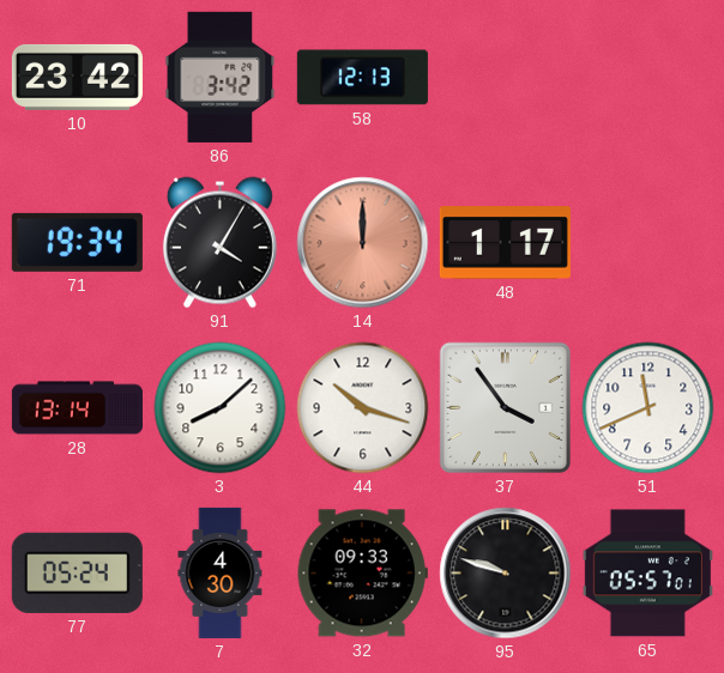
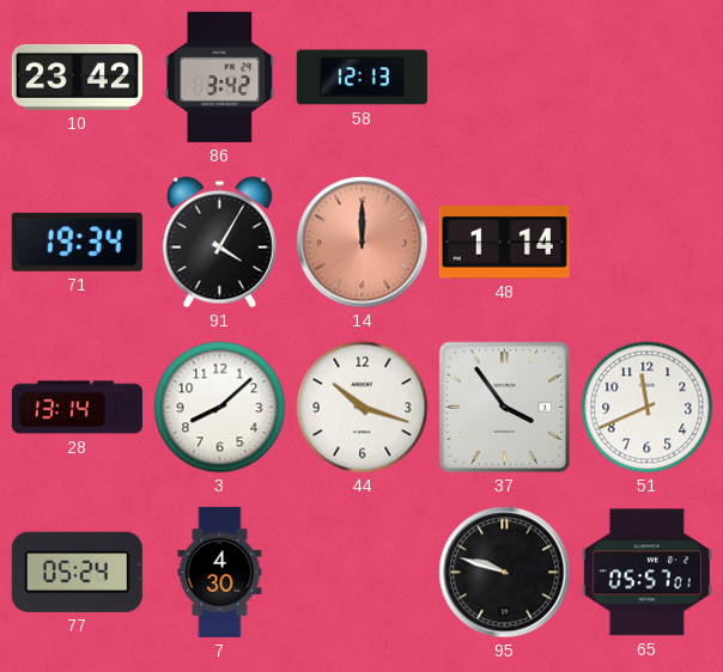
48: 1:17 -> 1:14
32: 09:33 -> none
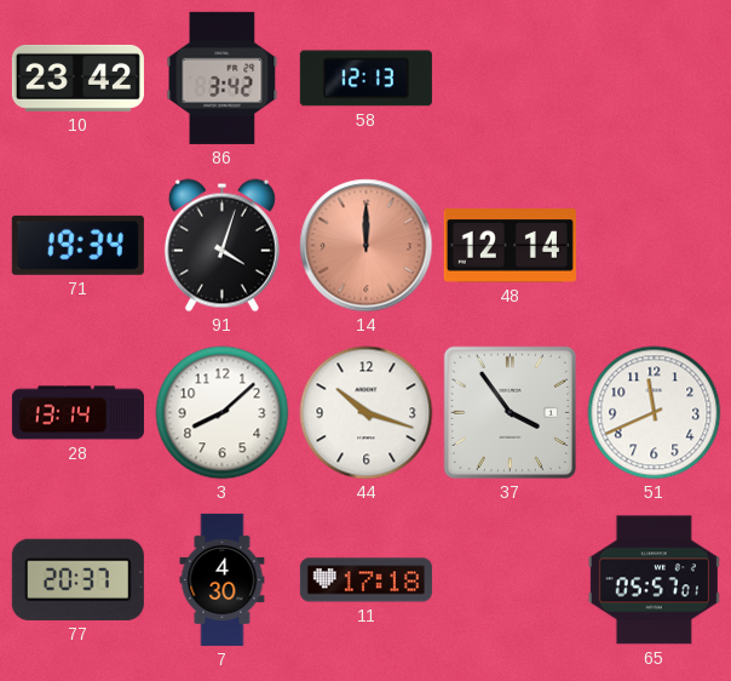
91: 4:05 -> 4:03
48: 1:14 -> 12:14
77: 05:24 -> 20:37
11: none -> 17:18
95: 9:48 -> none
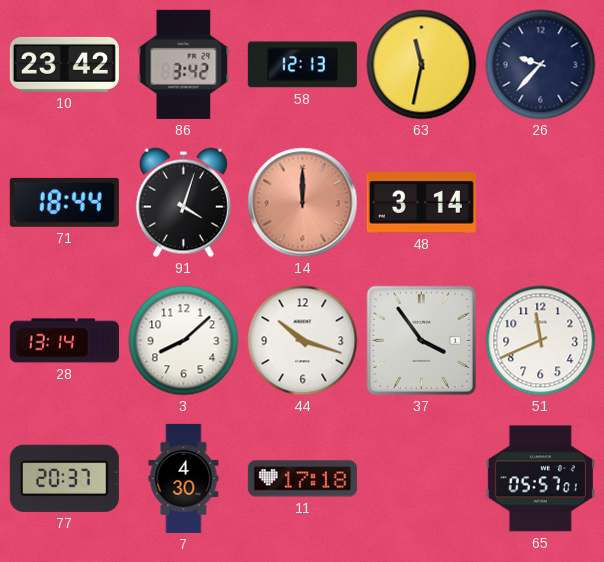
63: none -> 11:32
26: none -> 9:37
71: 19:34 -> 18:44
48: 12:14 -> 3:14
